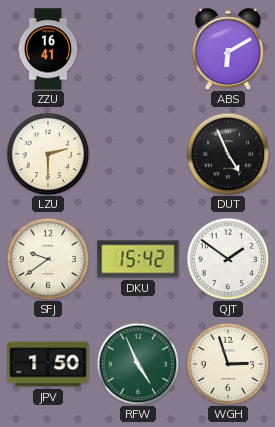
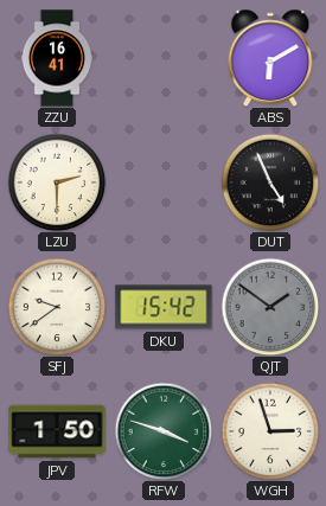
QJT dial: white -> grey
RFW: 4:56 -> 3:48
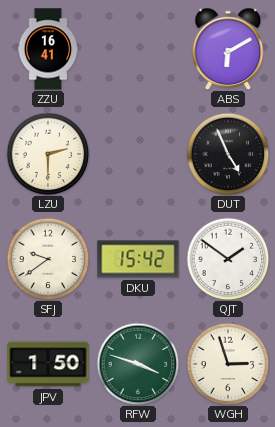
QJT dial: grey -> white
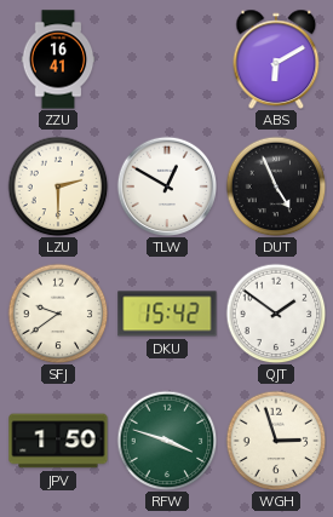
TLW: none -> 12:50
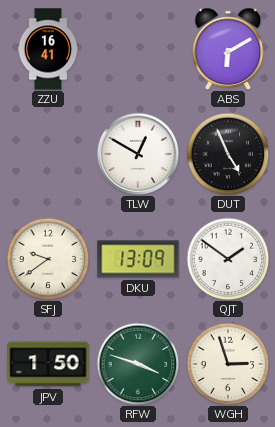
LZU: 2:30 -> none
DKU: 15:42 -> 13:09
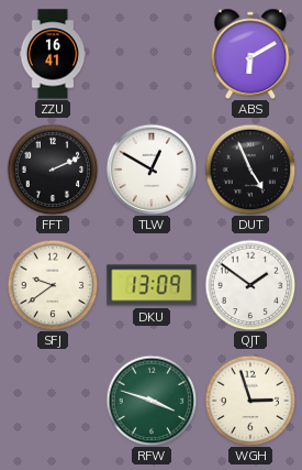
FFT: none -> 2:11
JPV: 1:50 -> none
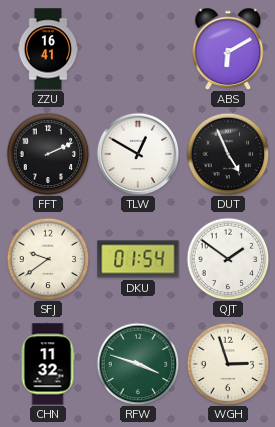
DKU: 13:09 -> 01:54
CHN: none -> 11:32
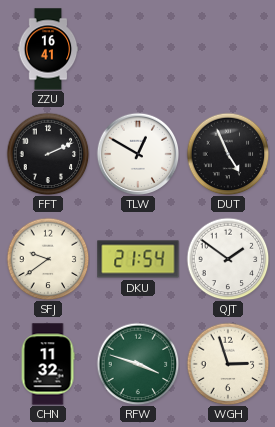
ABS: 6:10 -> none
DKU: 01:54 -> 21:54
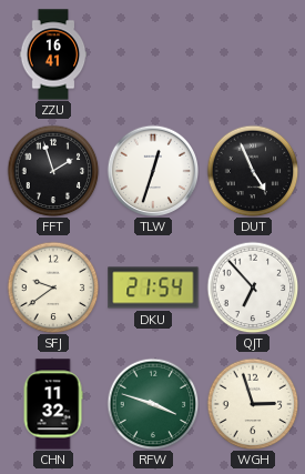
FFT: 2:11 -> 1:57
TLW: 12:50 -> 12:33
QJT: 1:51 -> 6:53
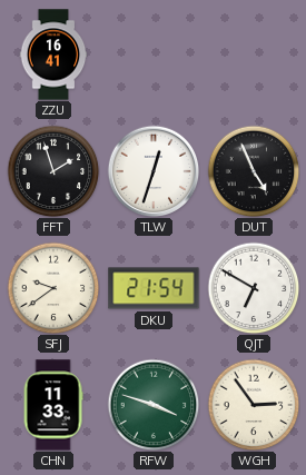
QJT: 6:53 -> 6:50
CHN: 11:32 -> 11:33
WGH: 2:57 -> 2:54
